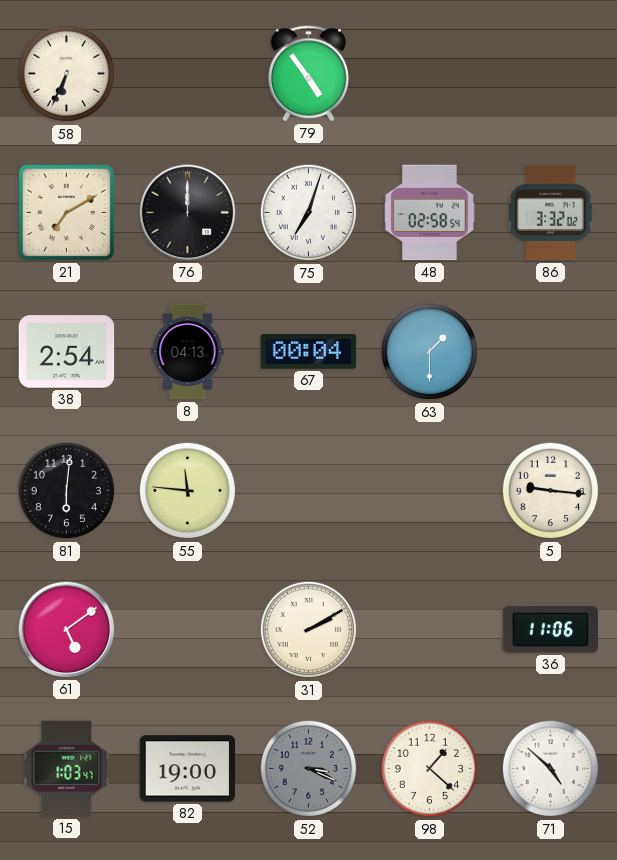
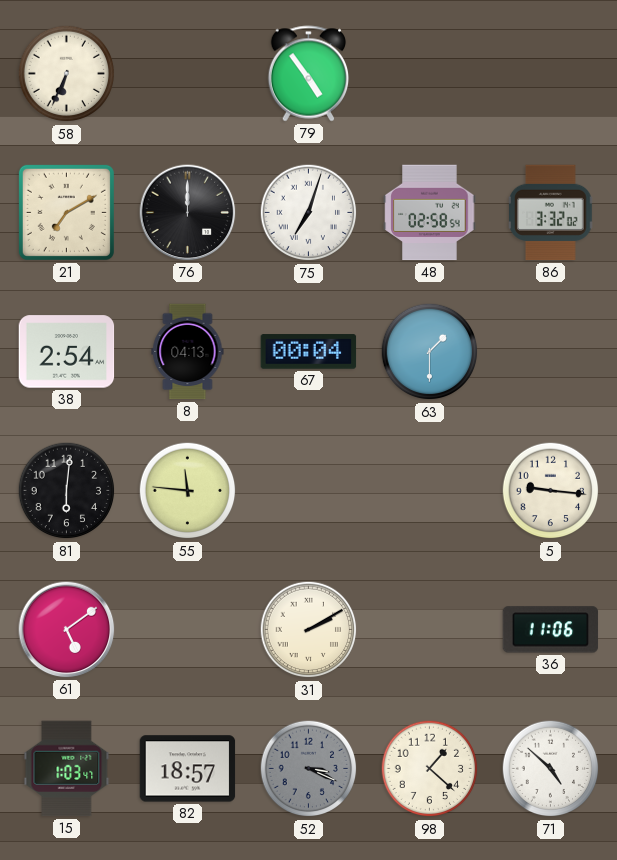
82: 19:00 -> 18:57
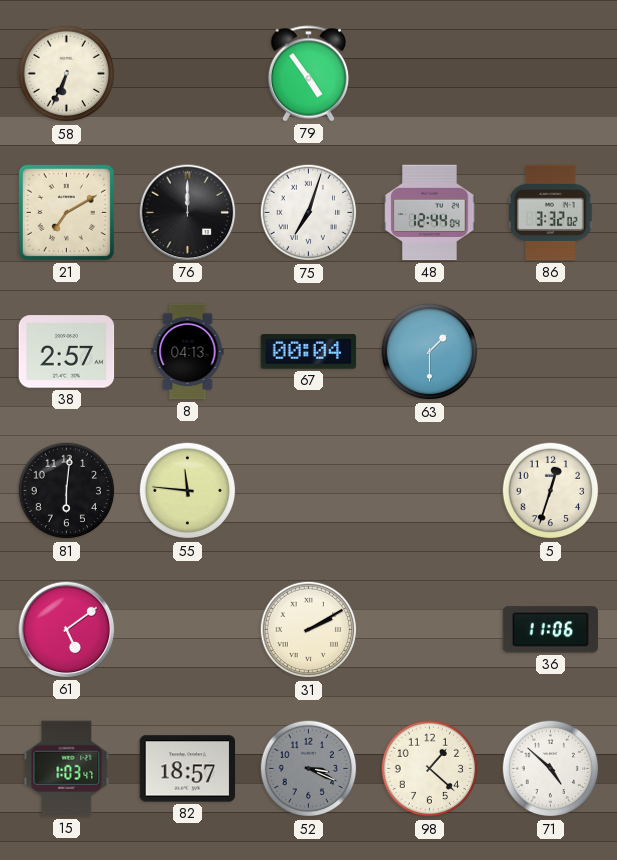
48: 02:58 -> 12:44
38: 2:54 -> 2:57
5: 9:16 -> 12:33
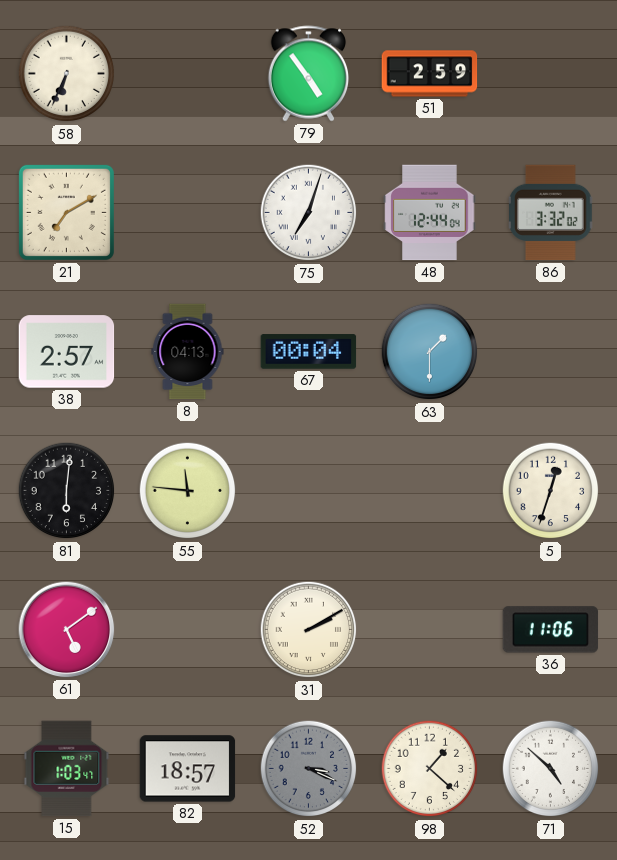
51: none -> 2:59
76: 12:00 -> none
